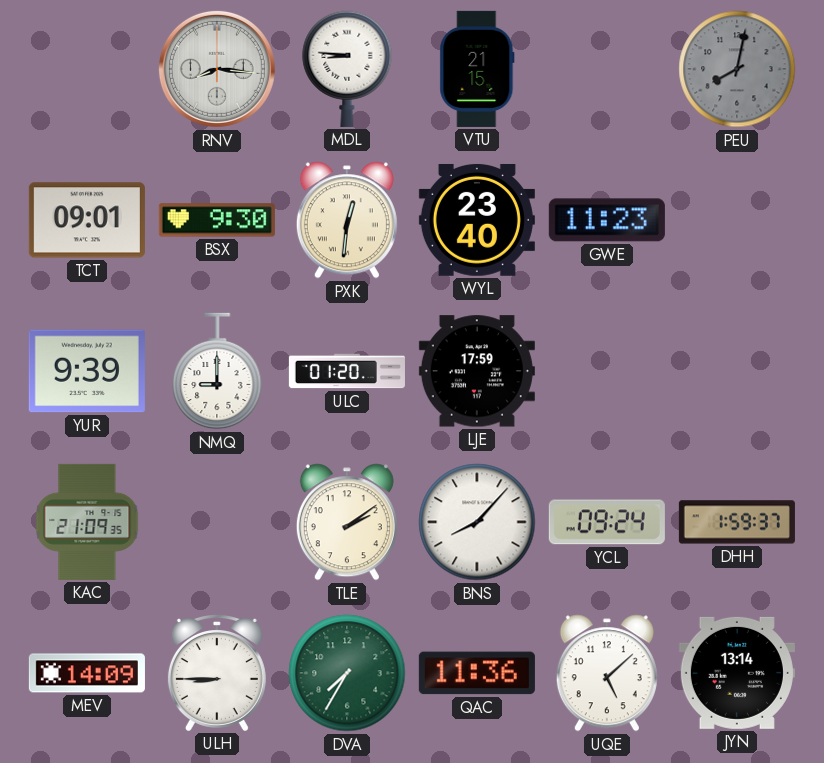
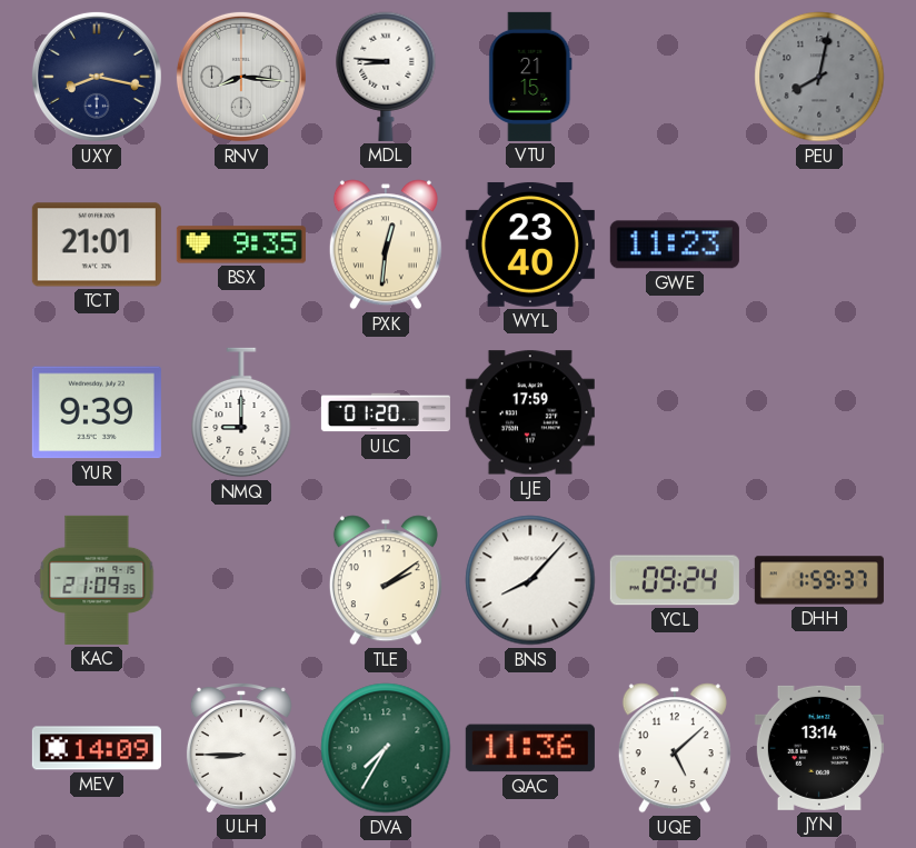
UXY: none -> 8:17
TCT: 09:01 -> 21:01
BSX: 9:30 -> 9:35
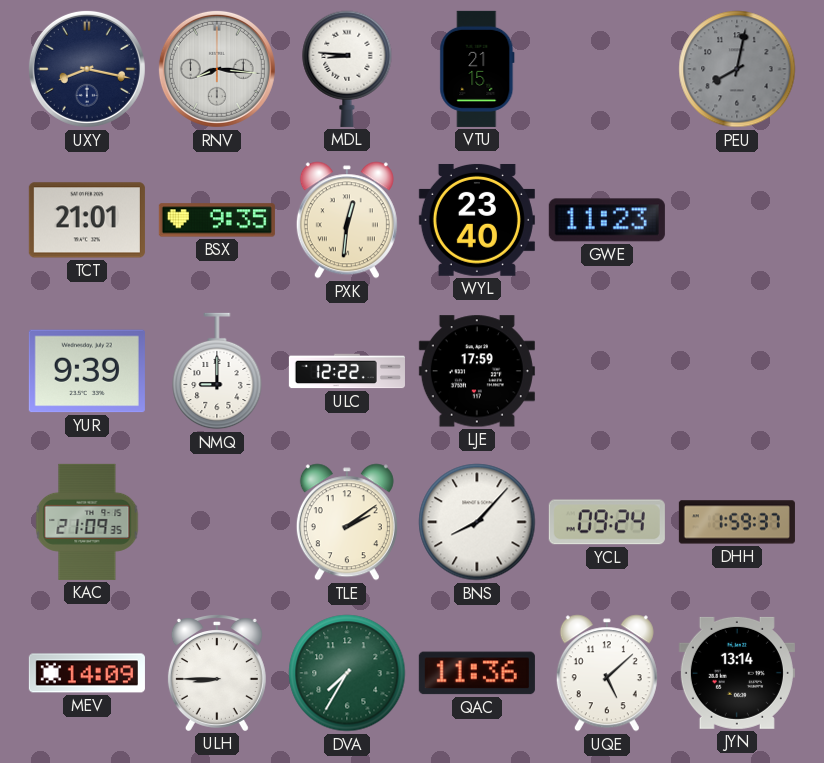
ULC: 01:20 -> 12:22
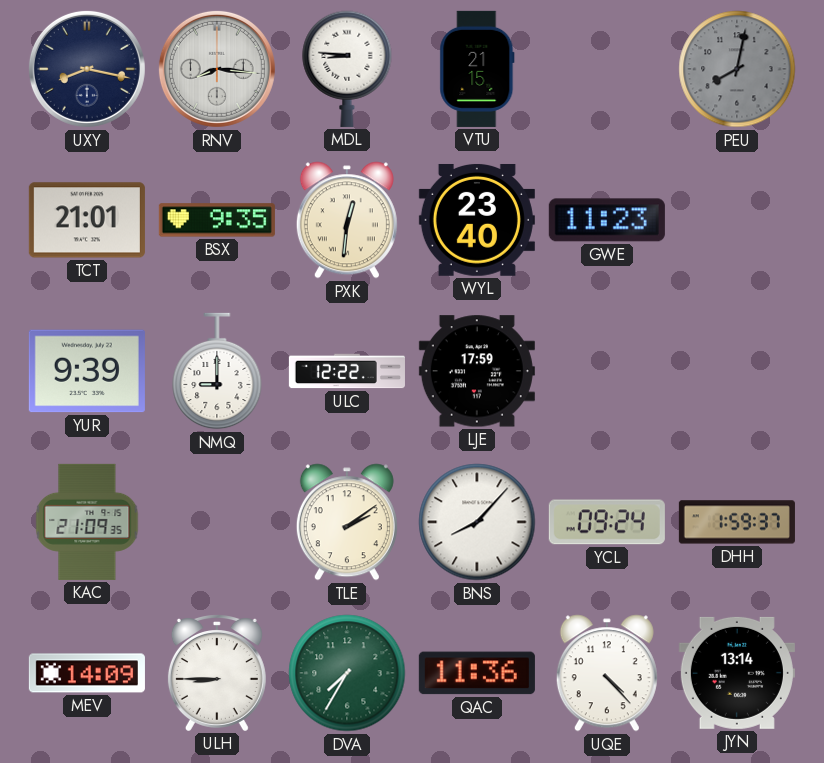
UQE: 5:08 -> 4:23
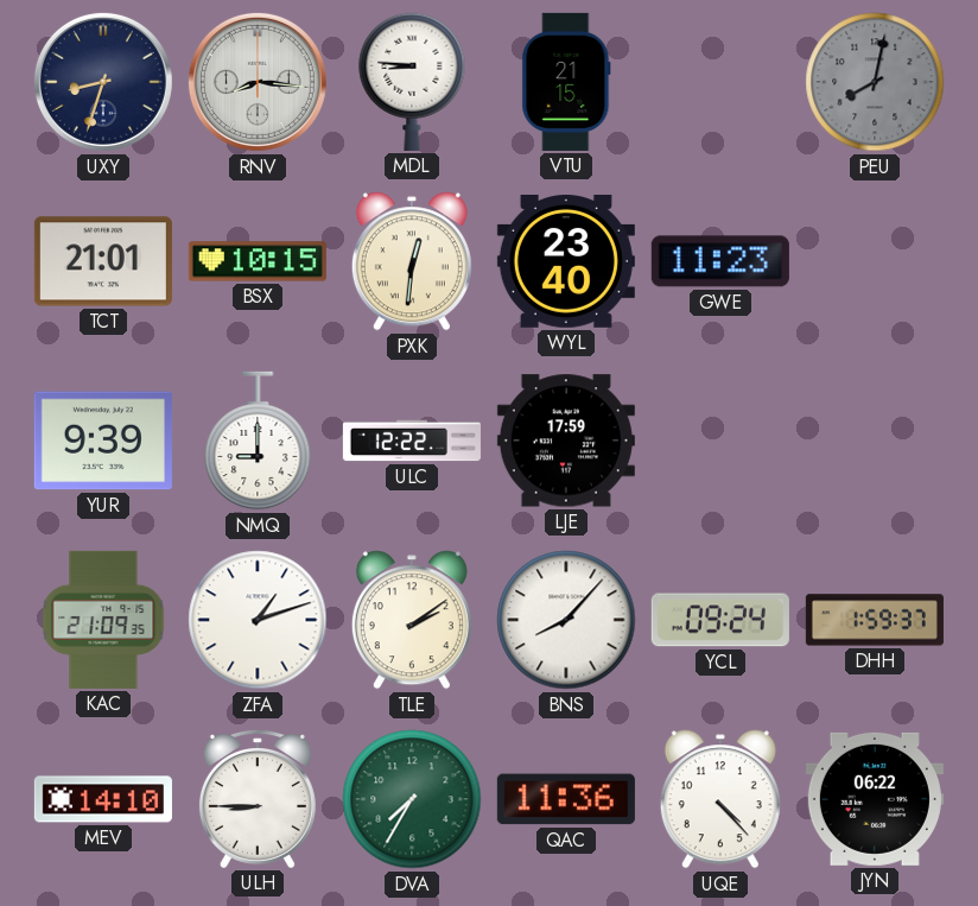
UXY: 8:17 -> 8:33
BSX: 9:35 -> 10:15
ZFA: none -> 1:12
MEV: 14:09 -> 14:10
JYN: 13:14 -> 06:22
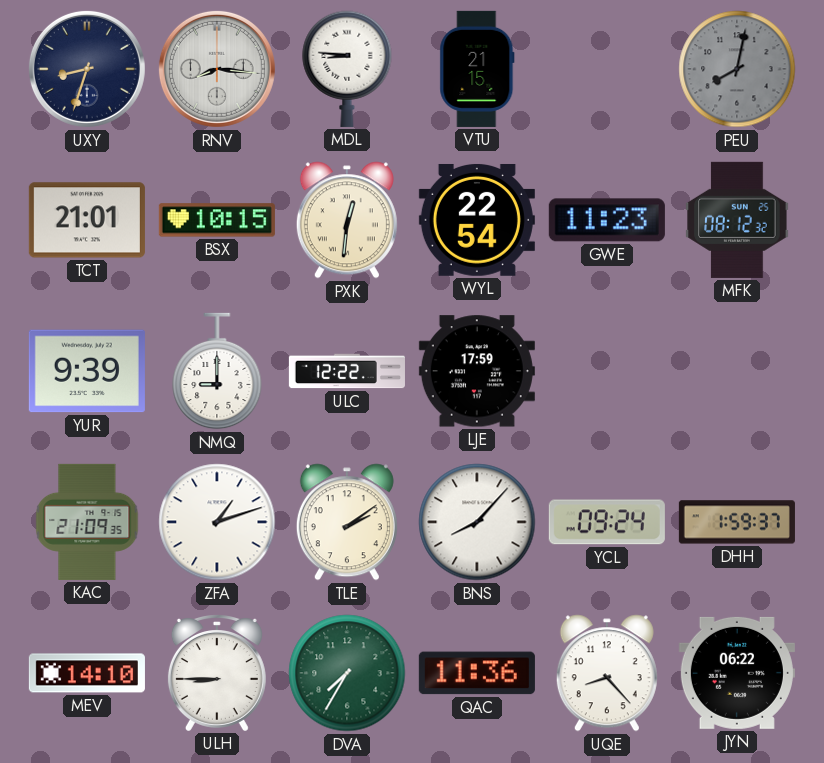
WYL: 23:40 -> 22:54
MFK: none -> 08:12
UQE: 4:23 -> 8:23
